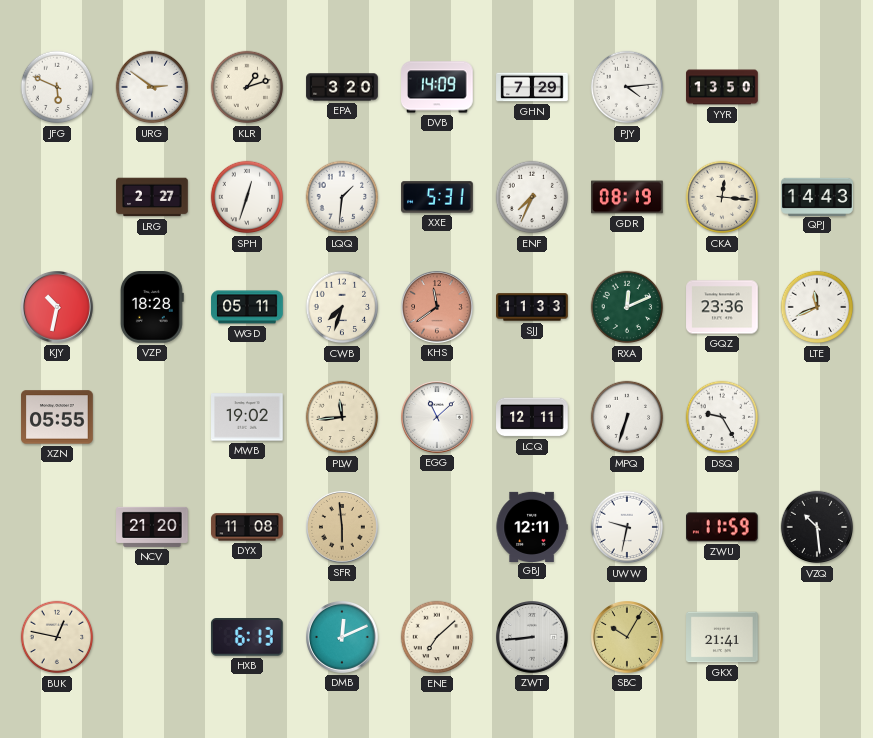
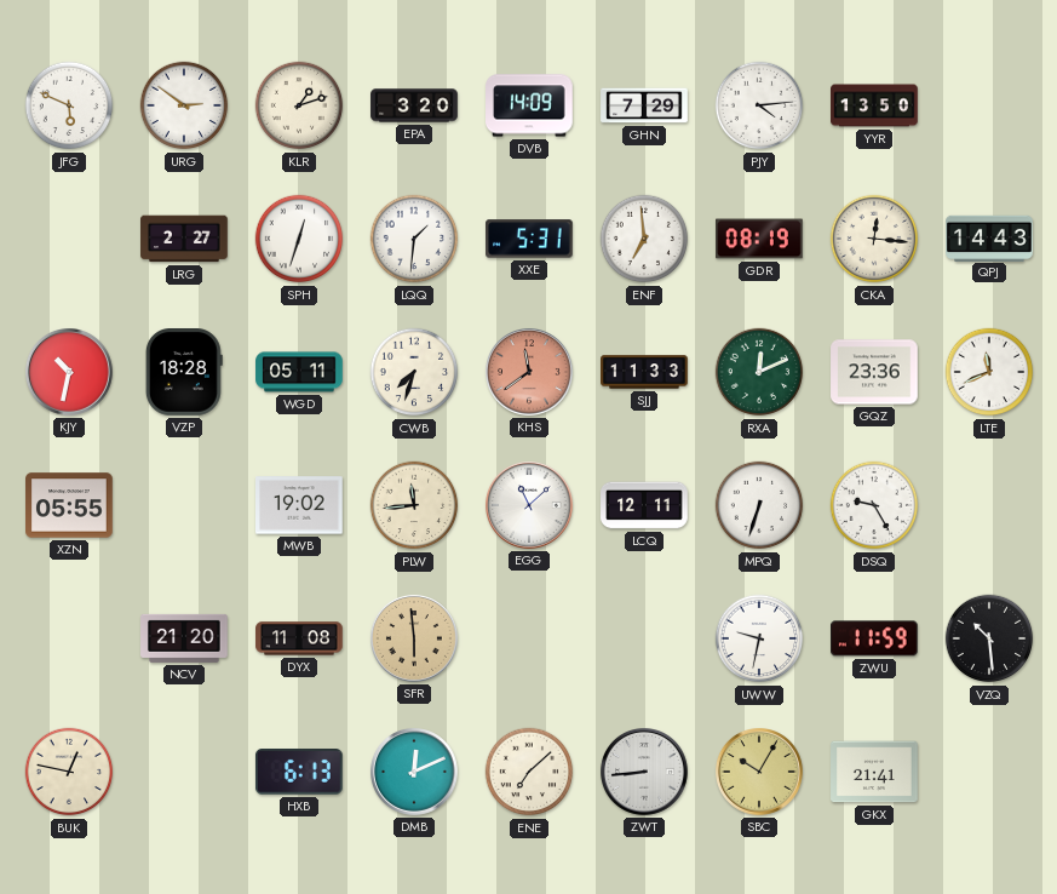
ENF: 7:34 -> 6:59
GBJ: 12:11 -> none
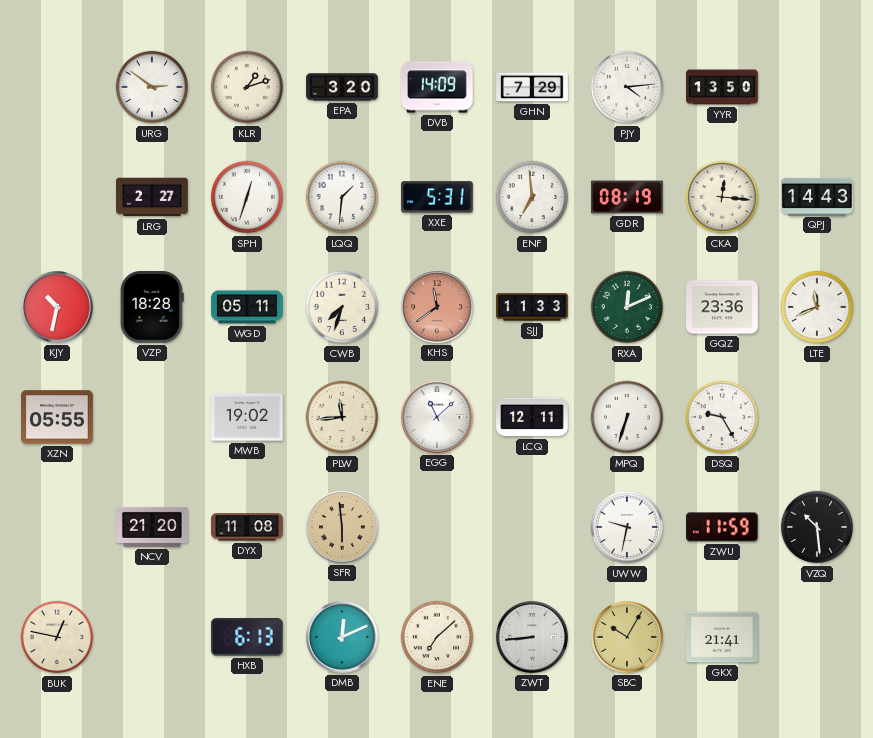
JFG: 5:49 -> none
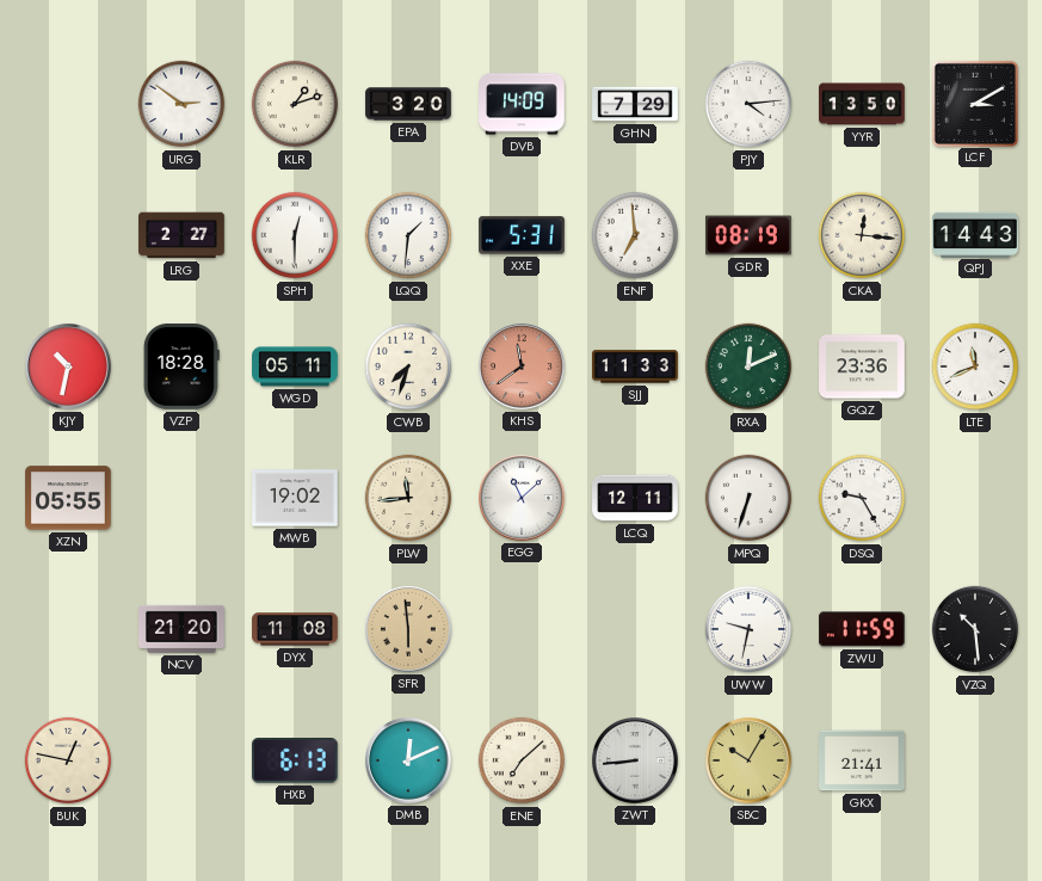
LCF: none -> 3:10
SPH: 12:33 -> 12:30
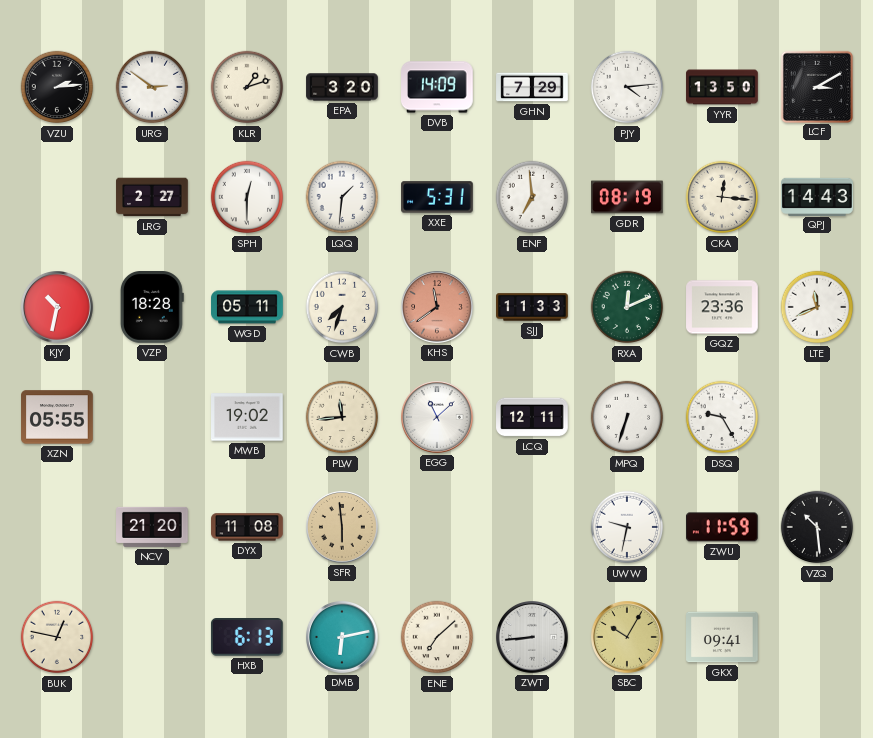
VZU: none -> 2:14
DMB: 12:11 -> 6:13
GKX: 21:41 -> 09:41
